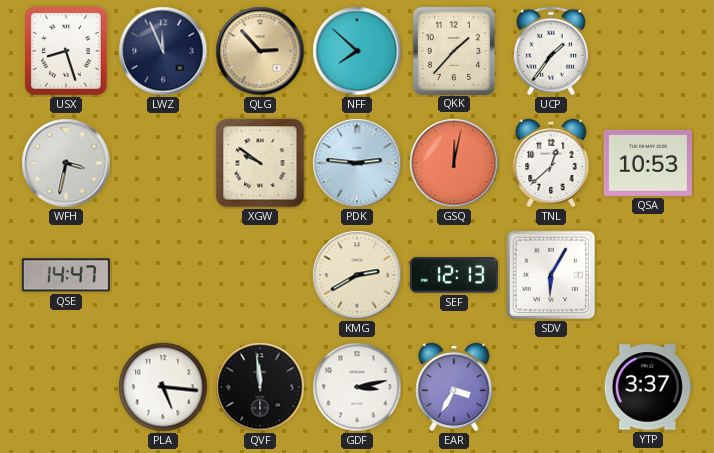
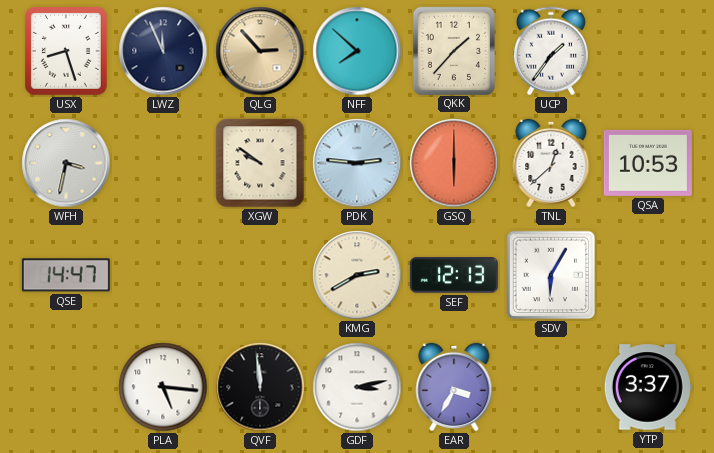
GSQ: 12:02 -> 6:00
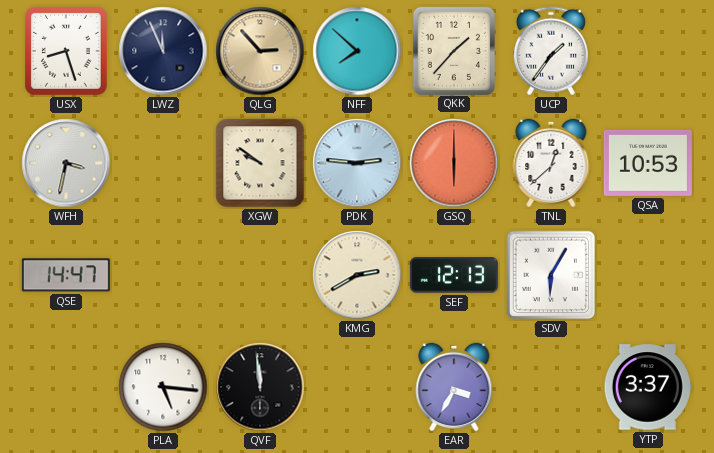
GDF: 3:13 -> none
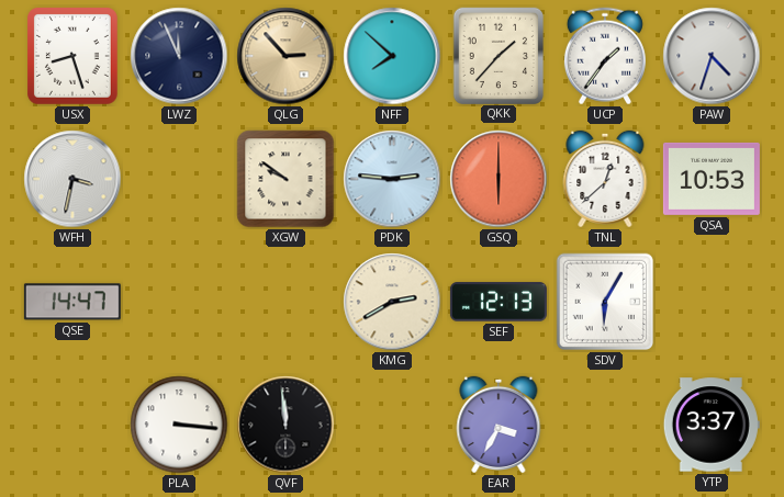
PAW: none -> 4:33
PLA: 5:16 -> 3:16
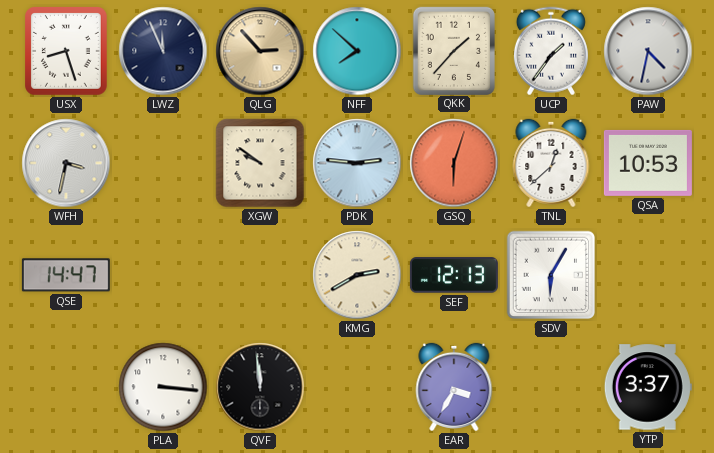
PAW: 4:33 -> 4:32
GSQ: 6:00 -> 6:03
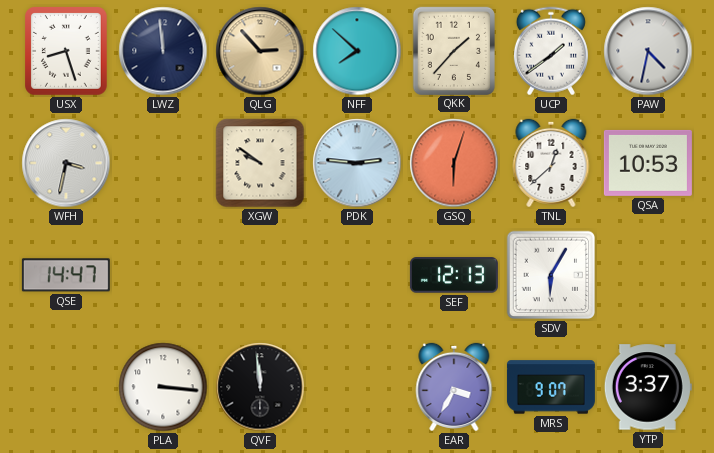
LWZ: 11:56 -> 11:59
UCP: 1:36 -> 1:39
KMG: 2:40 -> none
MRS: none -> 9:07
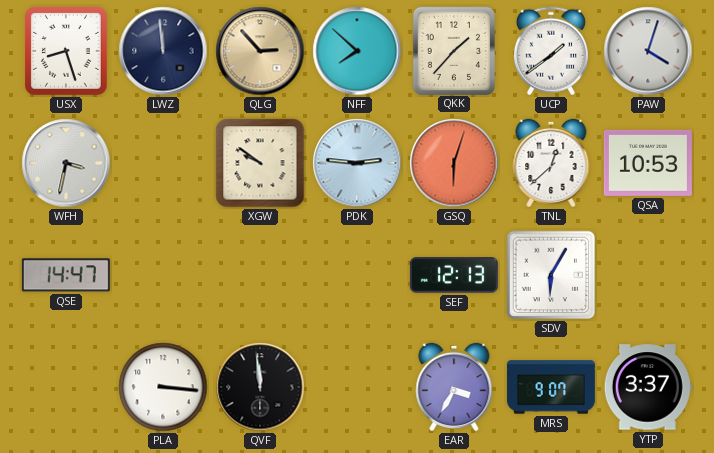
PAW: 4:32 -> 4:03
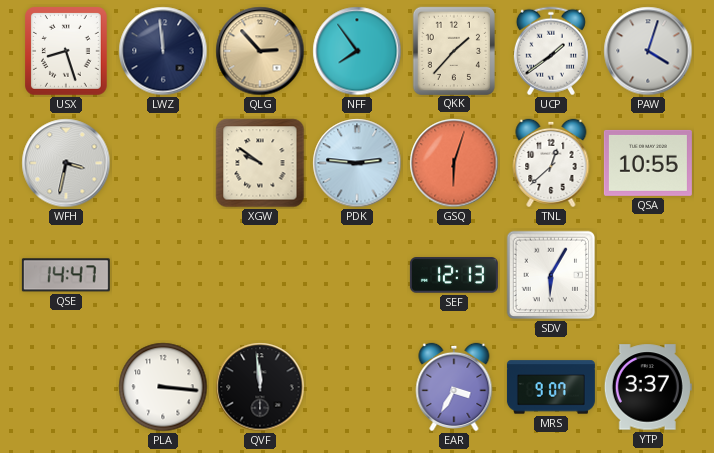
NFF: 7:52 -> 7:54
QSA: 10:53 -> 10:55
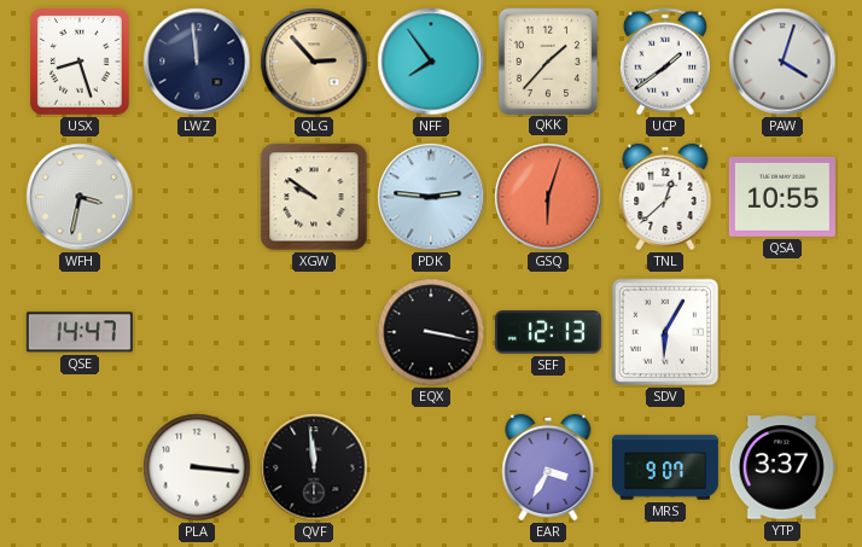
EQX: none -> 3:17
